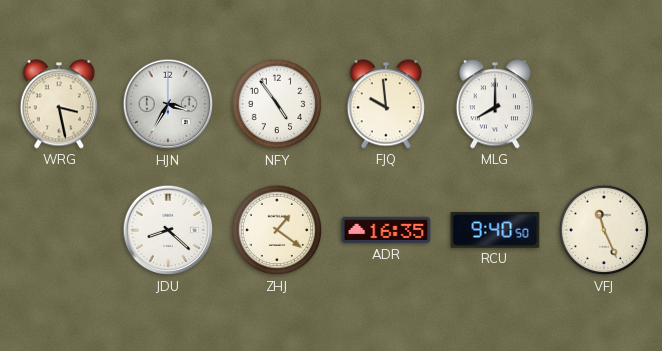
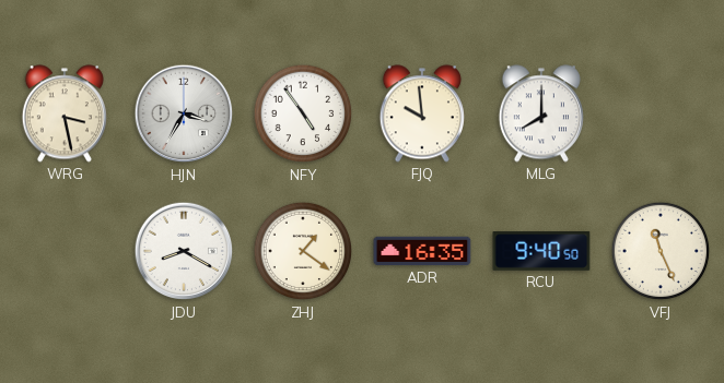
JDU: 8:22 -> 8:20
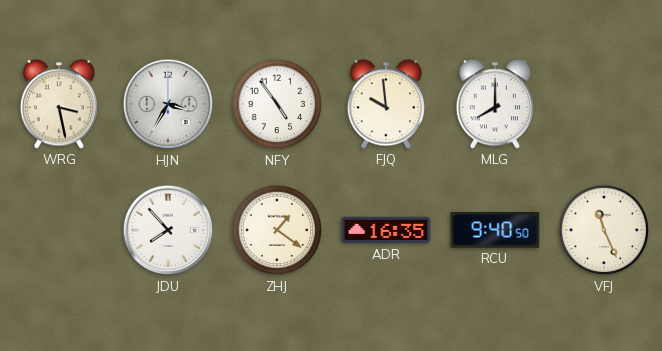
JDU: 8:20 -> 7:53
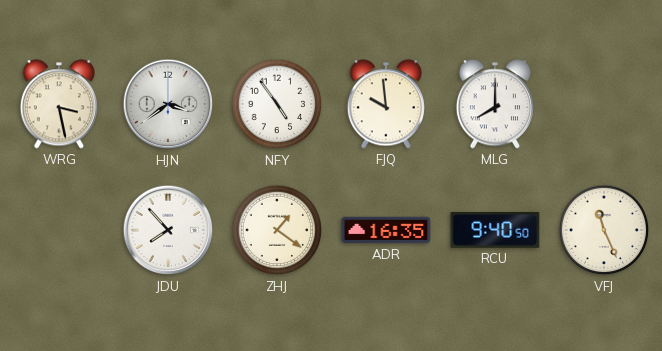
HJN: 3:35 -> 3:39
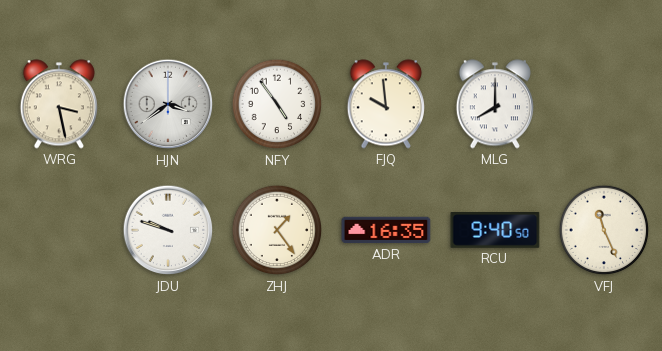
JDU: 7:53 -> 9:48
ZHJ: 1:21 -> 1:24
